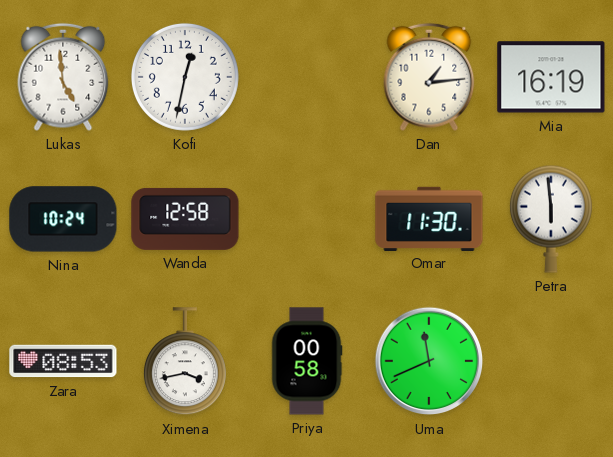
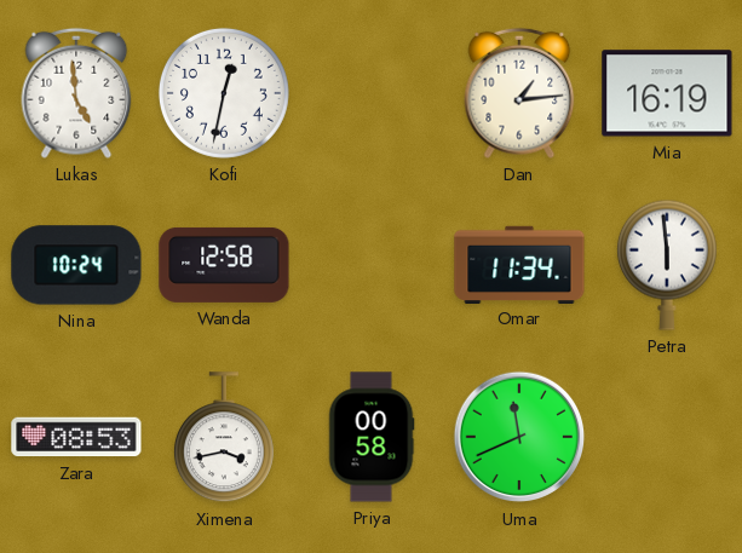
Omar: 11:30 -> 11:34
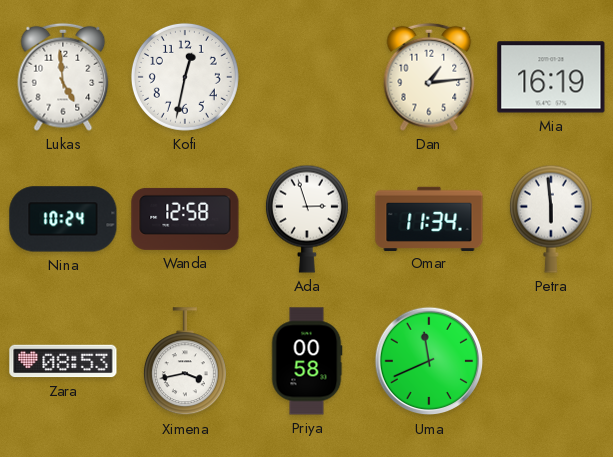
Ada: none -> 2:57
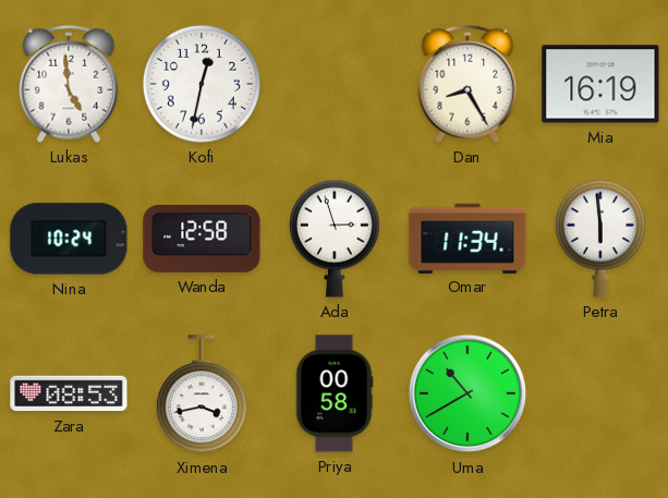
Dan: 1:14 -> 8:25
Uma: 11:41 -> 10:40
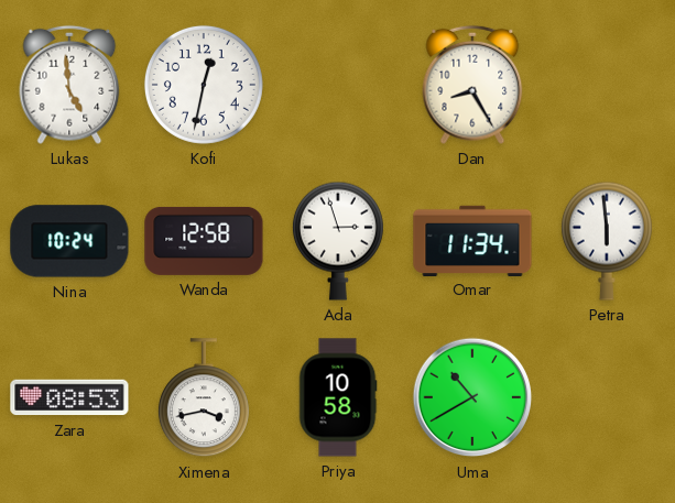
Mia: 16:19 -> none
Priya: 00:58 -> 10:58
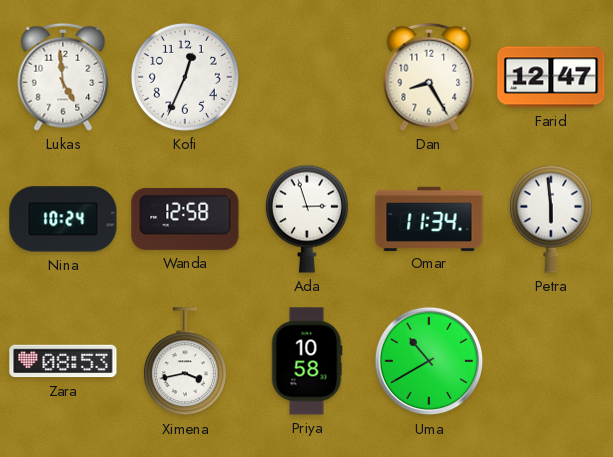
Kofi: 12:32 -> 12:34
Farid: none -> 12:47
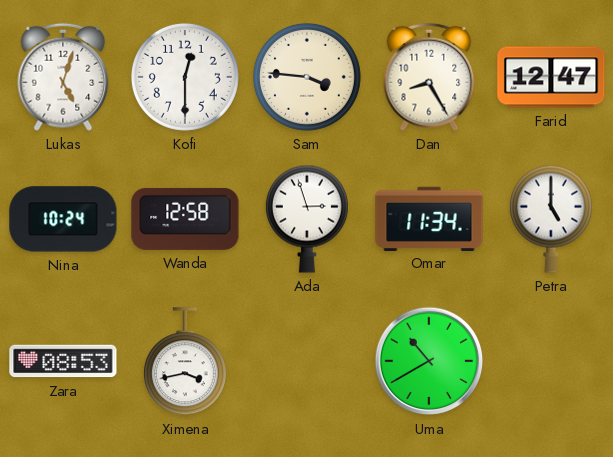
Lukas: 4:59 -> 5:03
Kofi: 12:34 -> 12:30
Sam: none -> 3:46
Petra: 5:59 -> 5:00
Priya: 10:58 -> none
